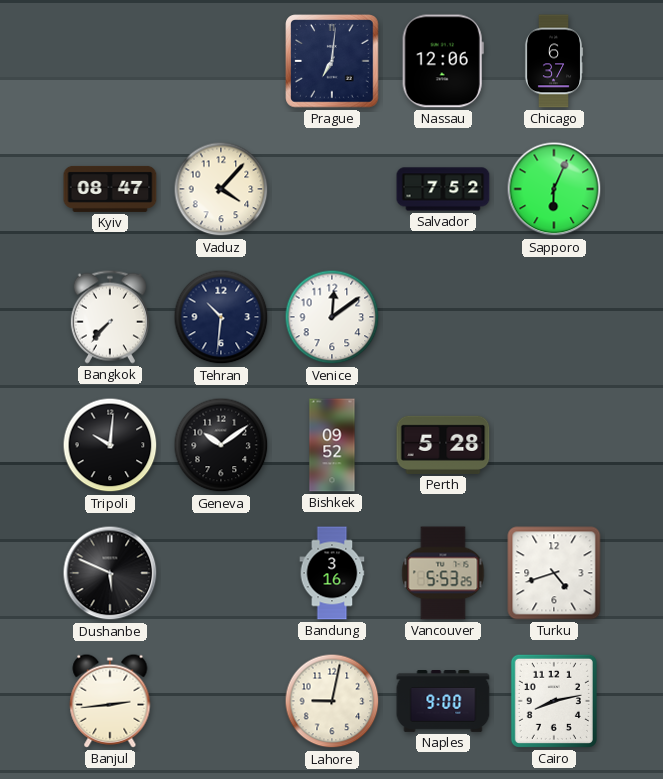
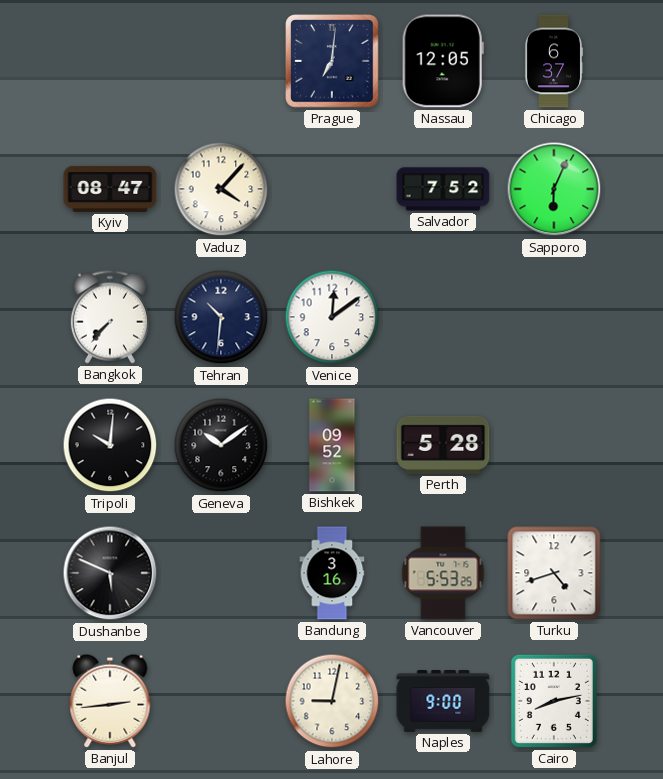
Nassau: 12:06 -> 12:05
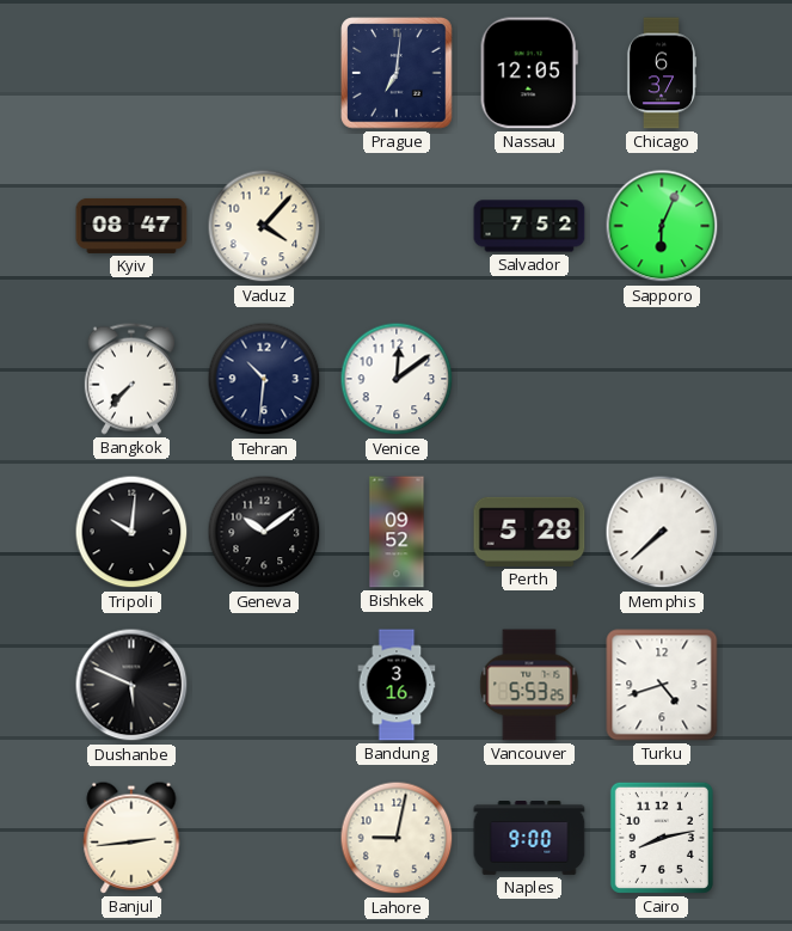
Memphis: none -> 7:38
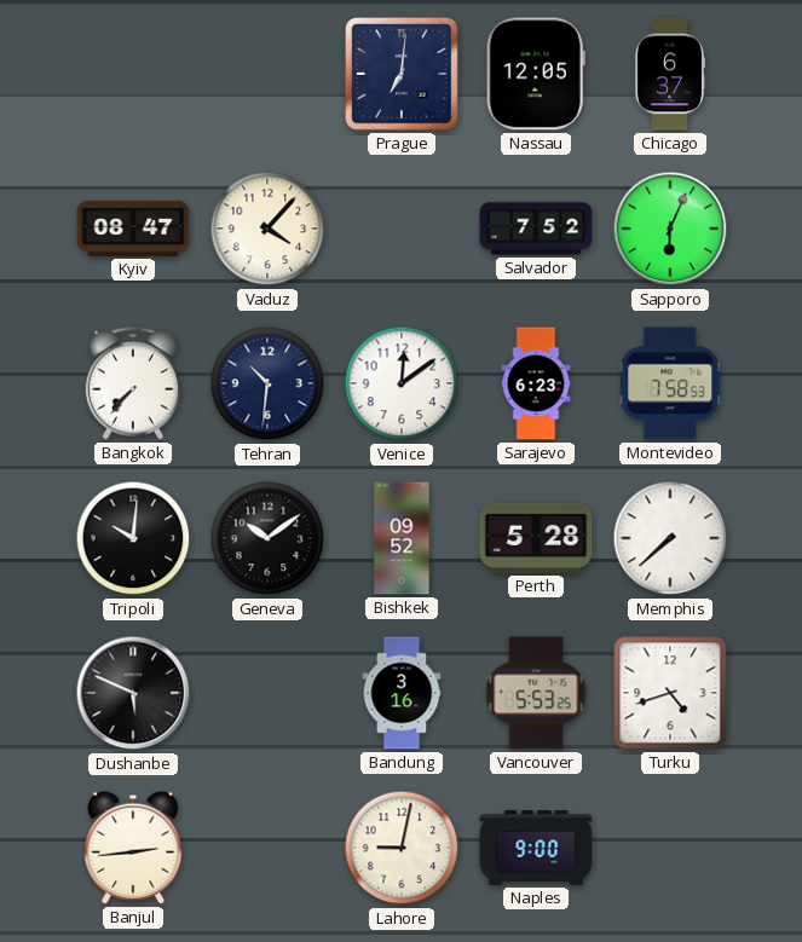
Sarajevo: none -> 6:23
Montevideo: none -> 7:58
Cairo: 8:13 -> none
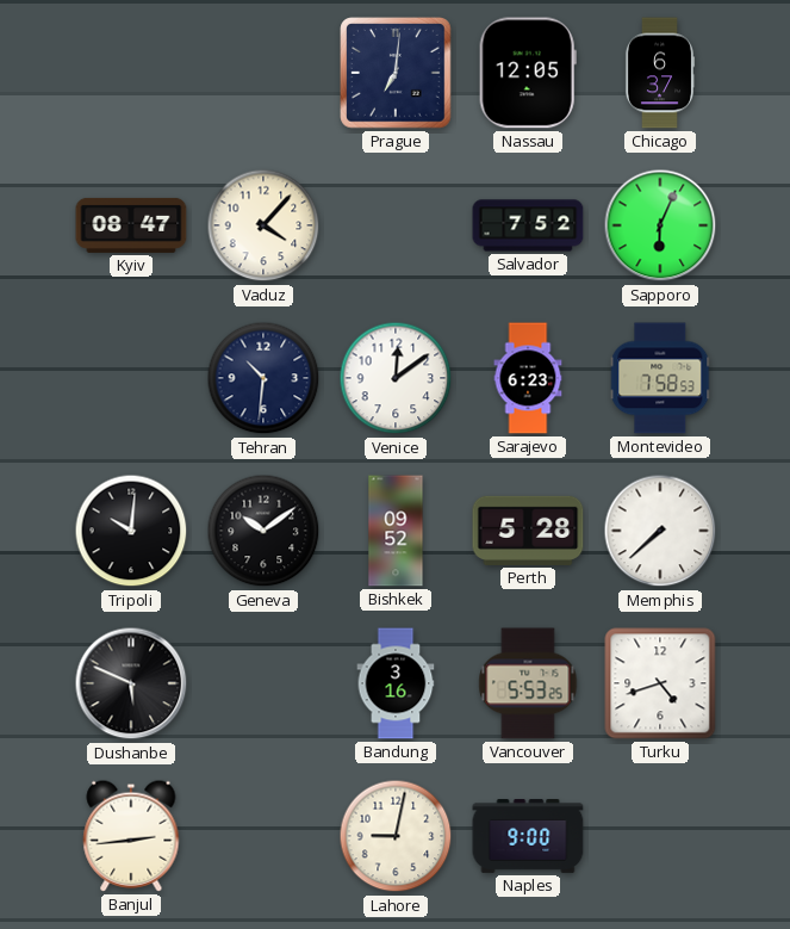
Bangkok: 7:37 -> none
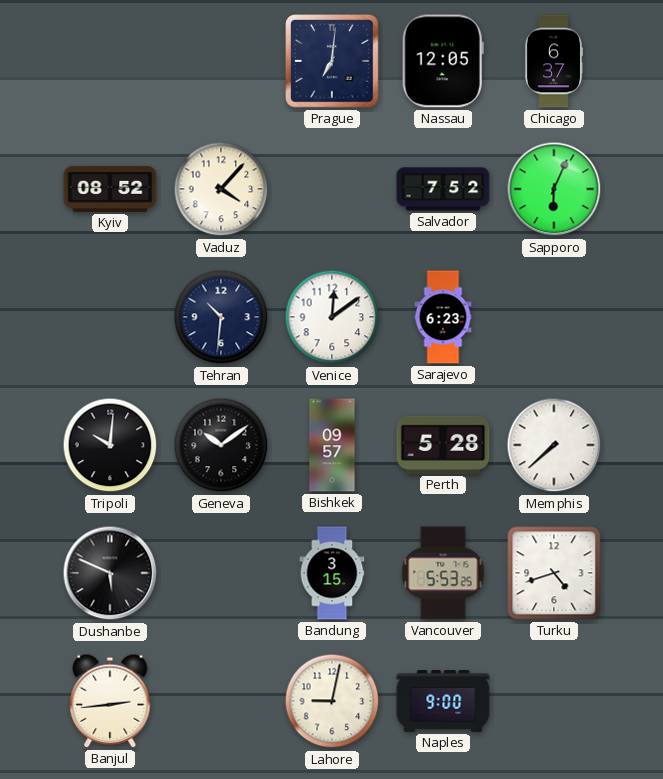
Kyiv: 08:47 -> 08:52
Montevideo: 7:58 -> none
Bishkek: 09:52 -> 09:57
Bandung: 3:16 -> 3:15
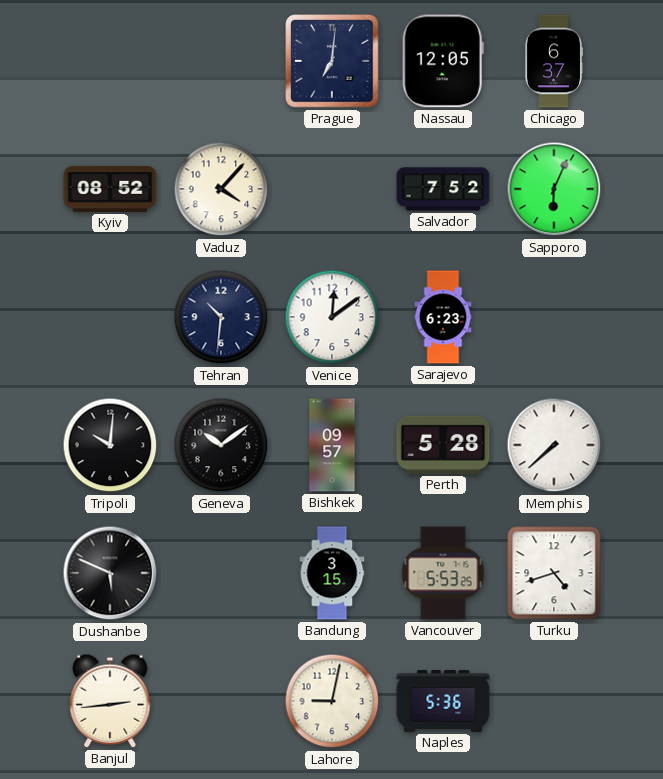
Naples: 9:00 -> 5:36
